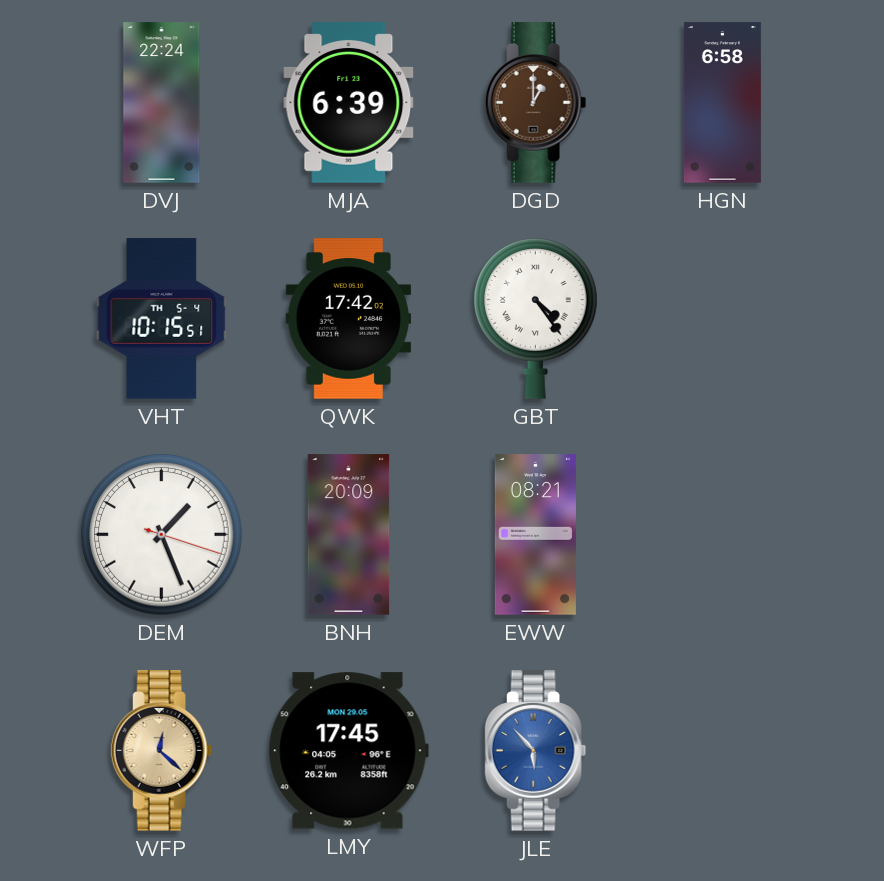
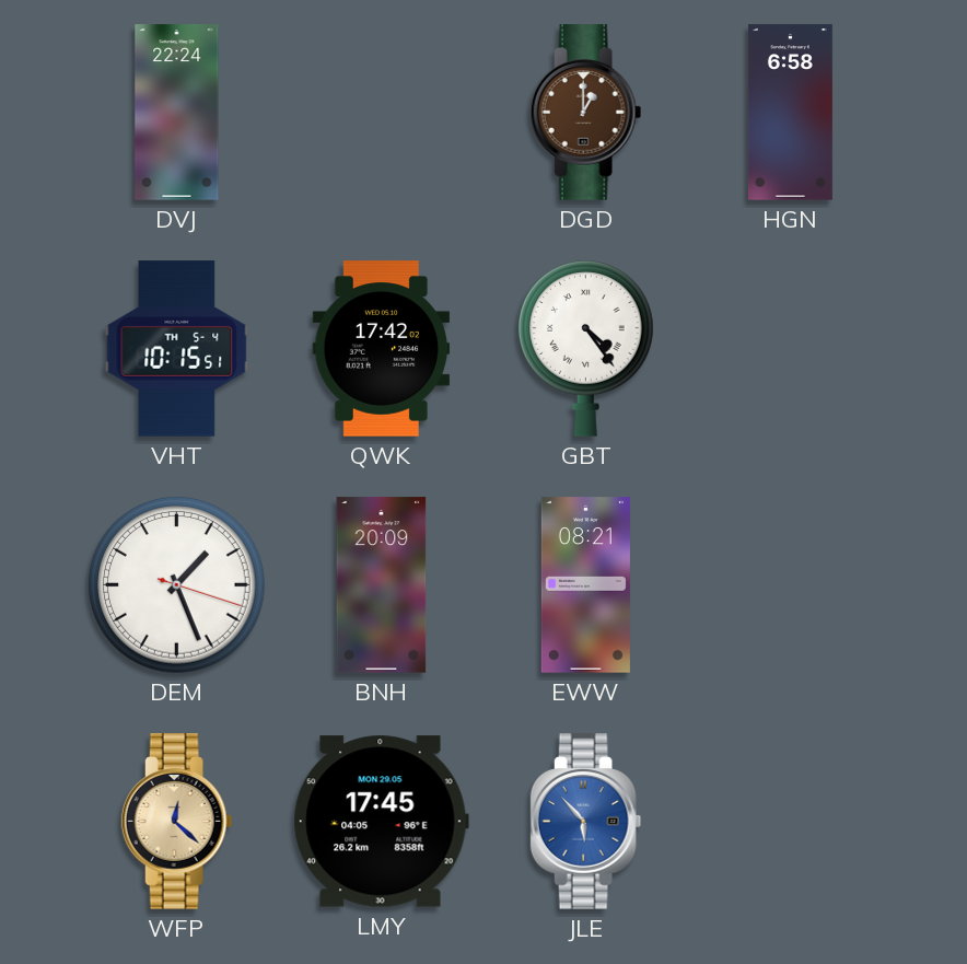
MJA: 6:39 -> none
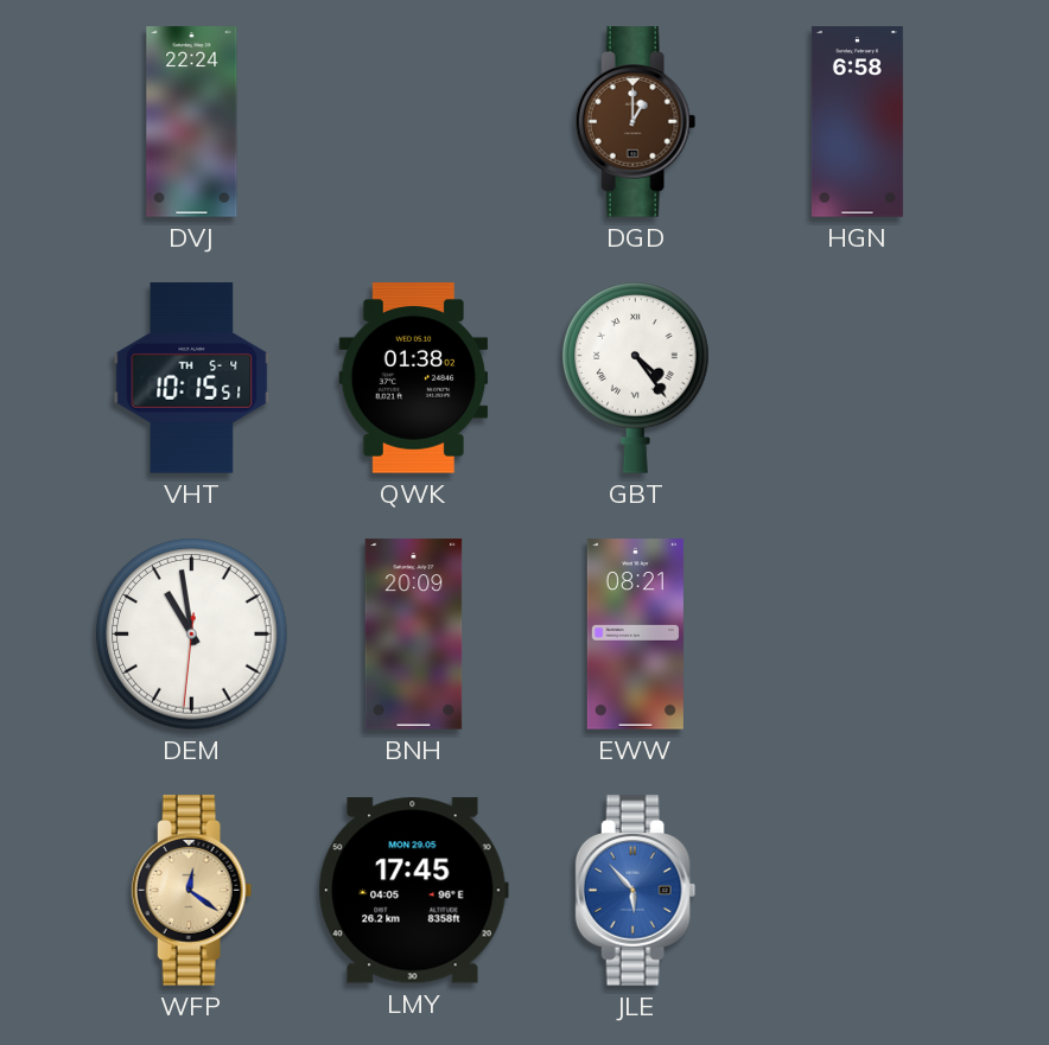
QWK: 17:42 -> 01:38
DEM: 1:26 -> 10:58
WFP: 12:22 -> 12:21
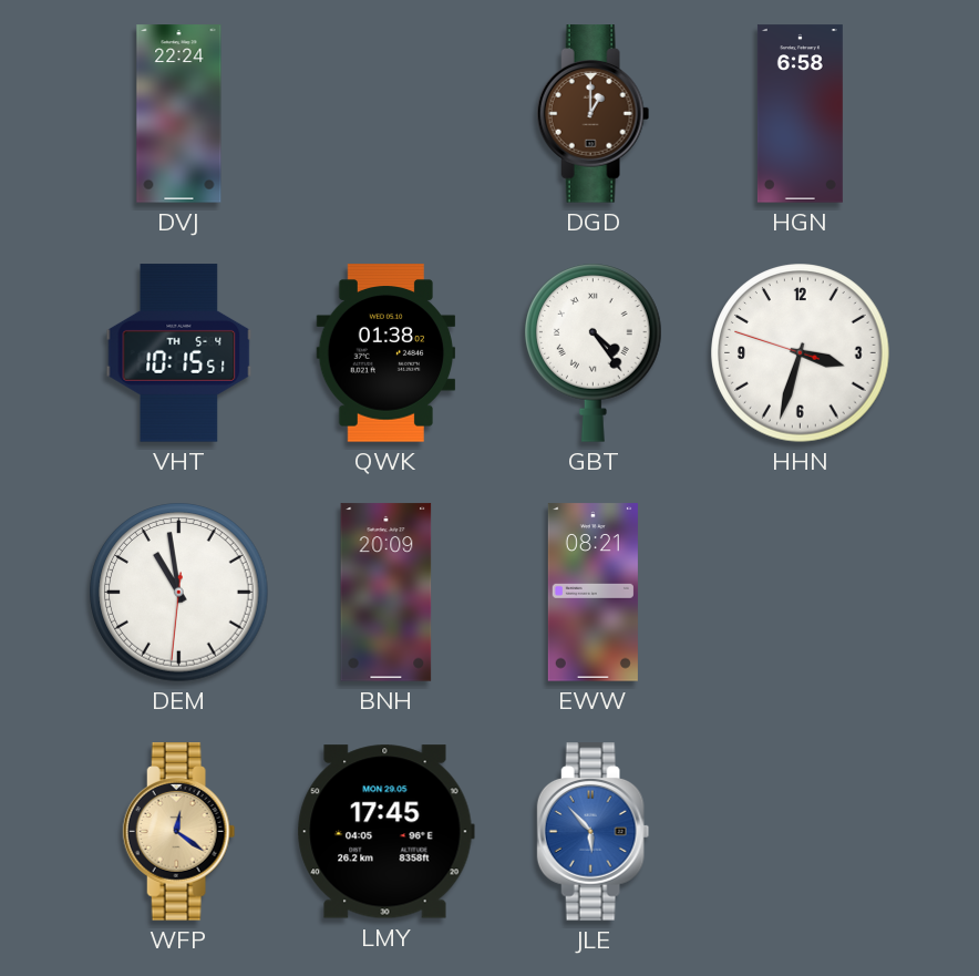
HHN: none -> 3:32
